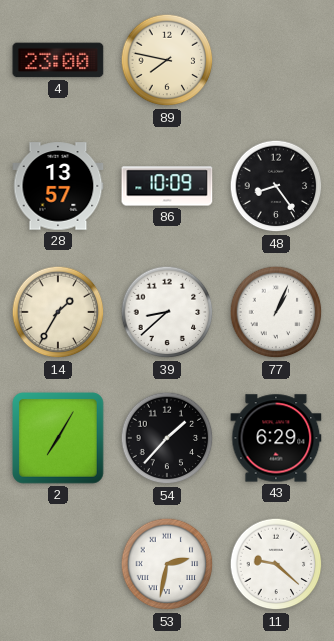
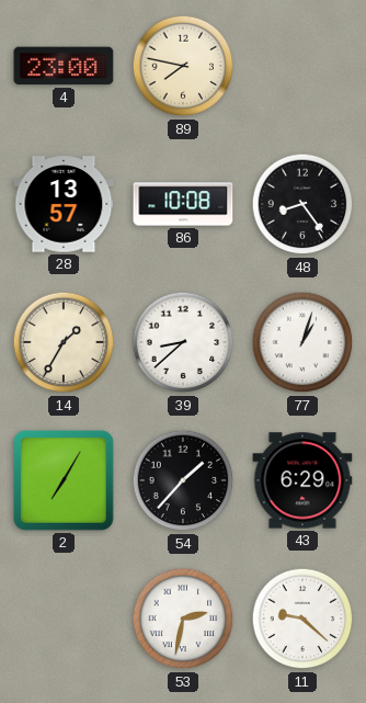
86: 10:09 -> 10:08
77: 1:04 -> 1:03
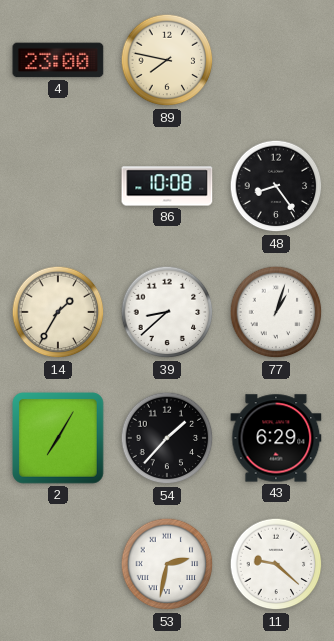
28: 13:57 -> none
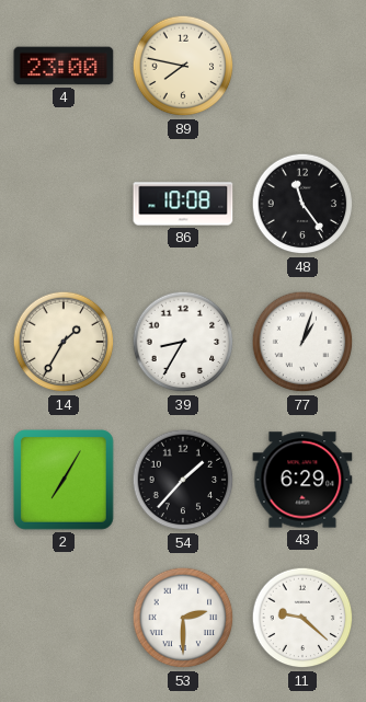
48: 8:24 -> 11:24
39: 8:38 -> 8:35
53: 2:32 -> 2:30
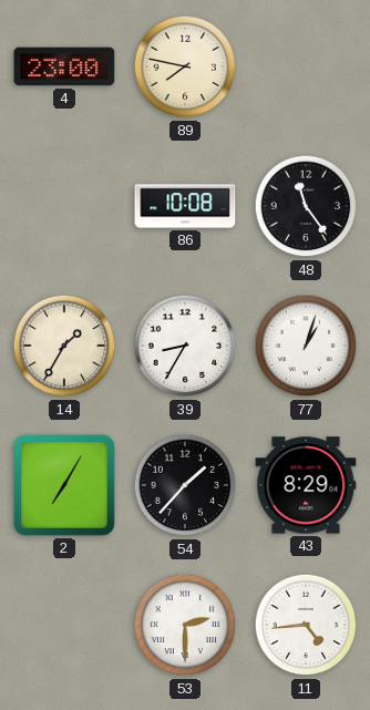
43: 6:29 -> 8:29
11: 9:22 -> 4:44
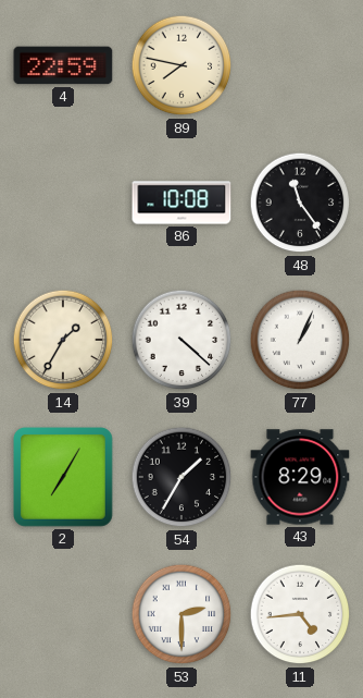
4: 23:00 -> 22:59
39: 8:35 -> 4:22
77: 1:03 -> 1:04
54: 1:37 -> 1:35
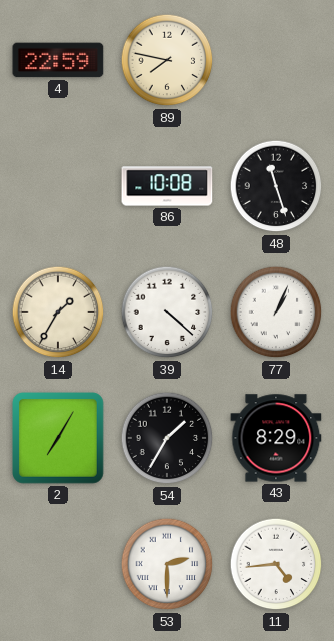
48: 11:24 -> 11:27
